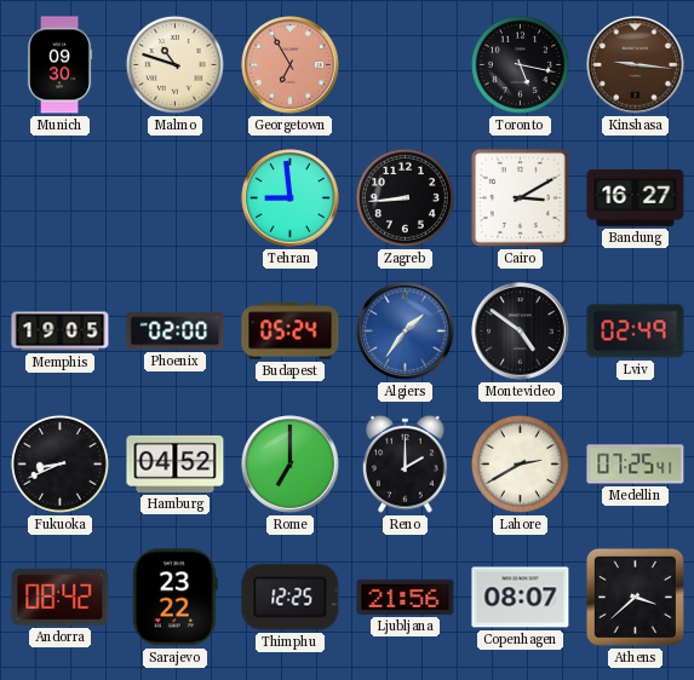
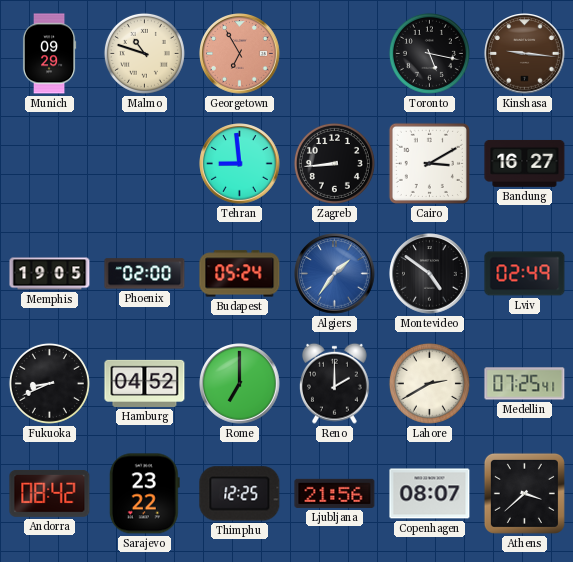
Munich: 09:30 -> 09:29
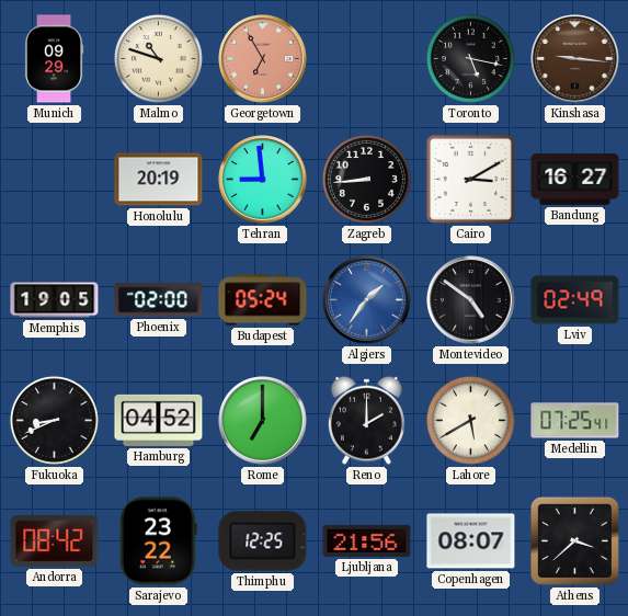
Honolulu: none -> 20:19
Lahore: 2:40 -> 5:40
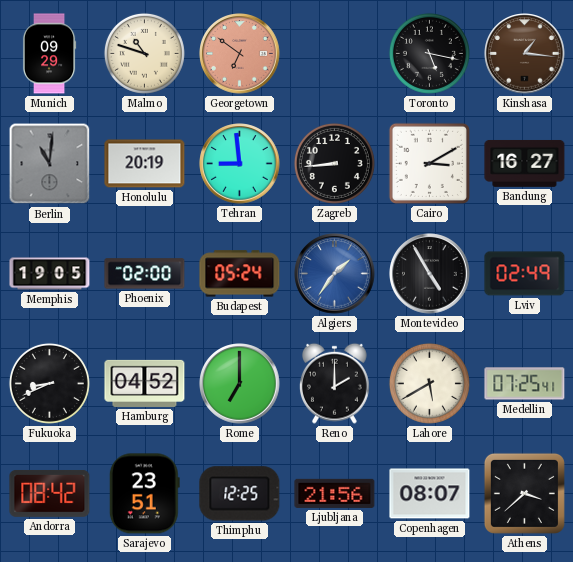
Georgetown: 6:55 -> 6:51
Kinshasa: 9:16 -> 1:16
Berlin: none -> 11:01
Montevideo: 4:51 -> 4:55
Sarajevo: 23:22 -> 23:51
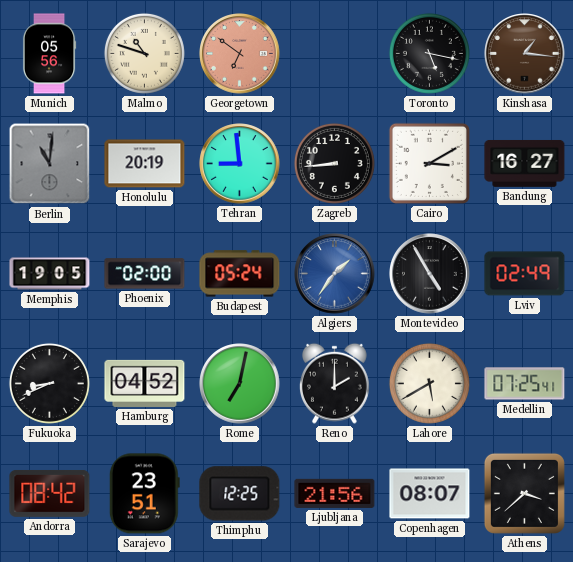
Munich: 09:29 -> 05:56
Rome: 7:00 -> 7:02
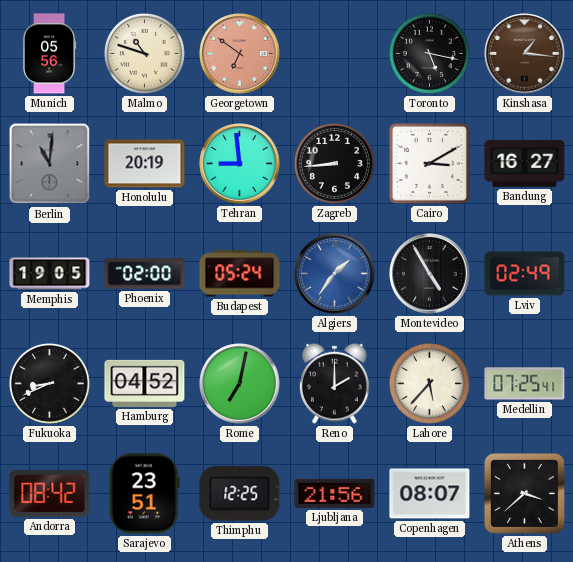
Lahore: 5:40 -> 5:37
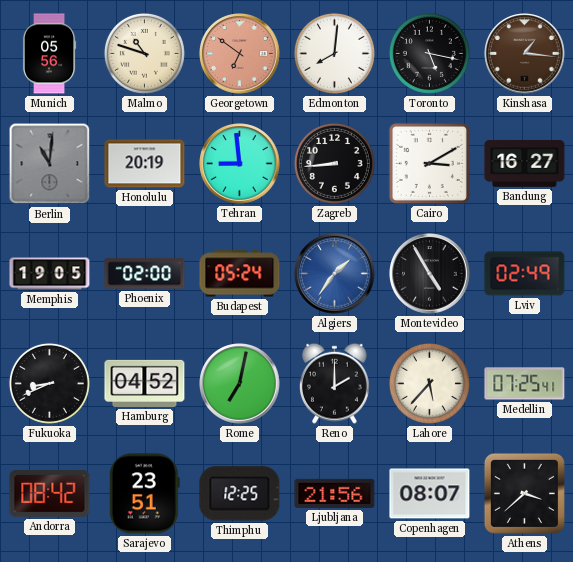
Edmonton: none -> 8:01
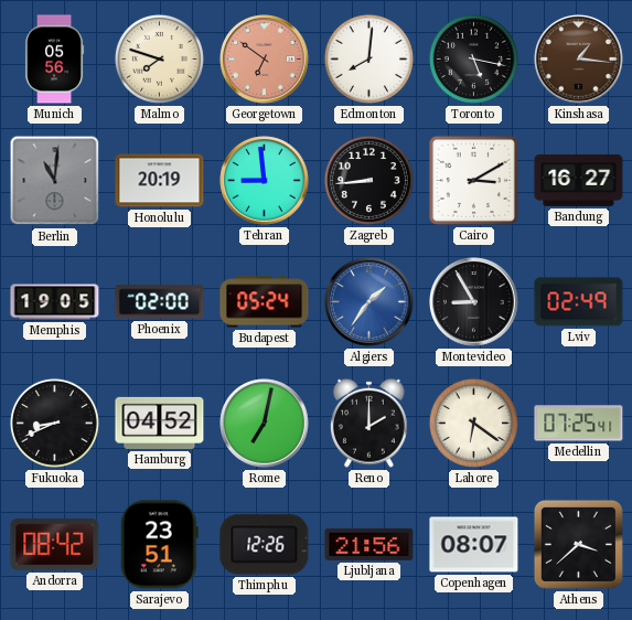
Malmo: 10:48 -> 7:48
Montevideo: 4:55 -> 8:55
Lahore: 5:37 -> 6:21
Thimphu: 12:25 -> 12:26
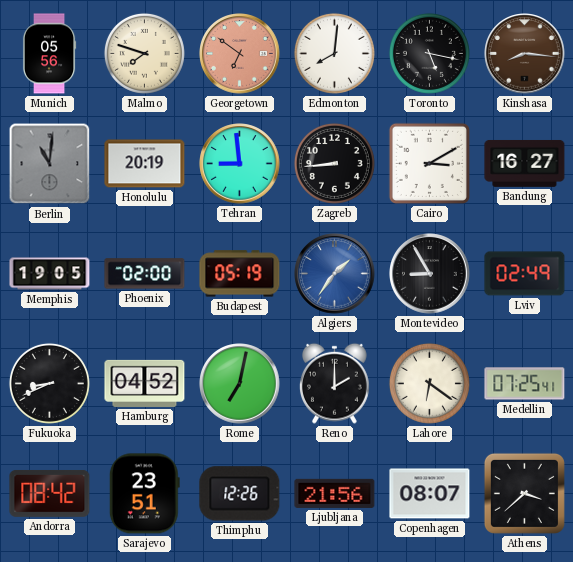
Kinshasa: 1:16 -> 8:16
Budapest: 05:24 -> 05:19
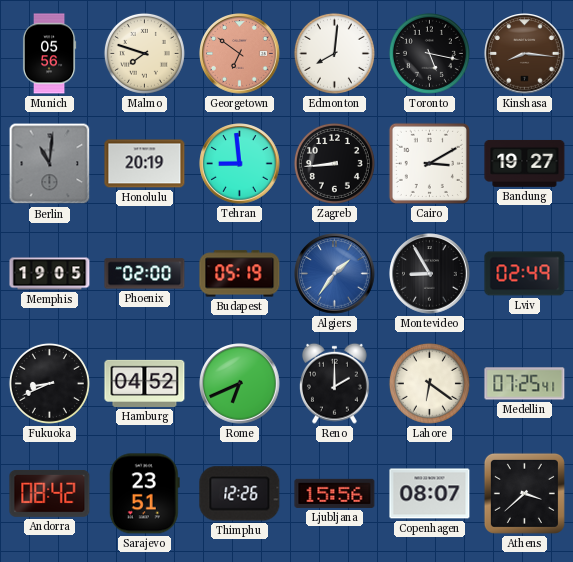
Bandung: 16:27 -> 19:27
Rome: 7:02 -> 6:41
Ljubljana: 21:56 -> 15:56
